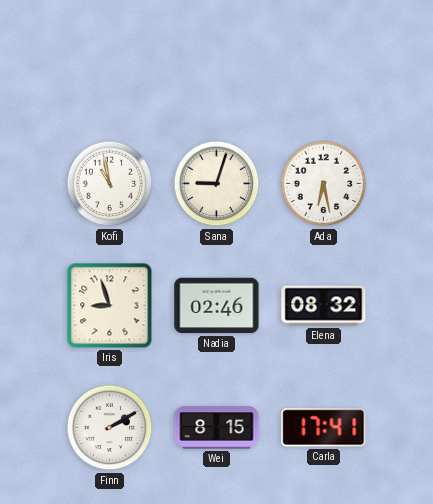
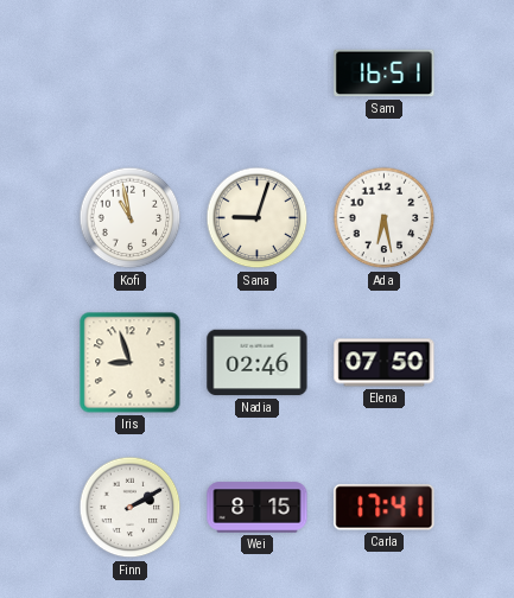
Sam: none -> 16:51
Elena: 08:32 -> 07:50
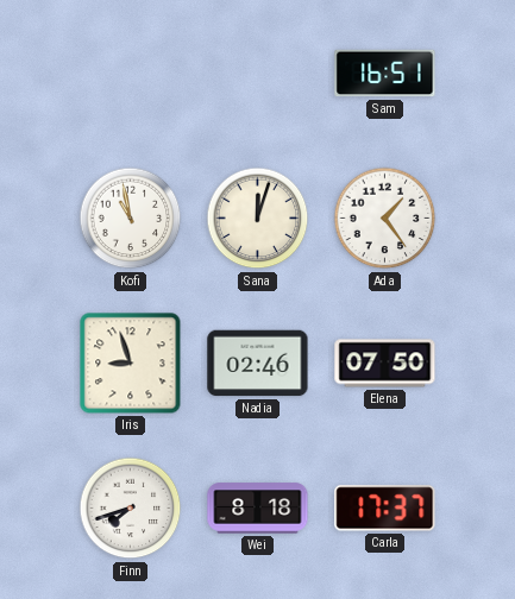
Sana: 9:03 -> 12:03
Ada: 6:28 -> 1:24
Finn: 2:10 -> 7:42
Wei: 8:15 -> 8:18
Carla: 17:41 -> 17:37
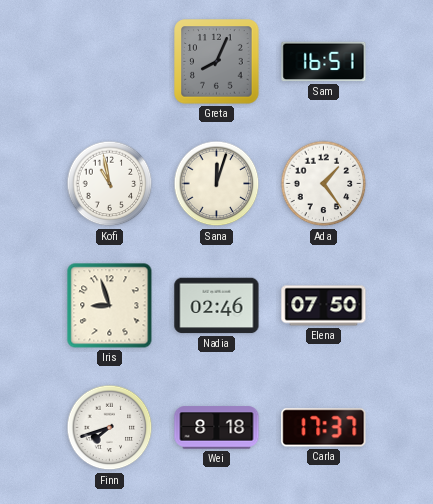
Greta: none -> 8:04
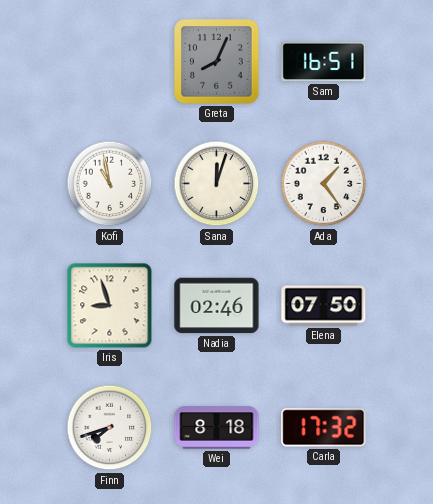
Carla: 17:37 -> 17:32
